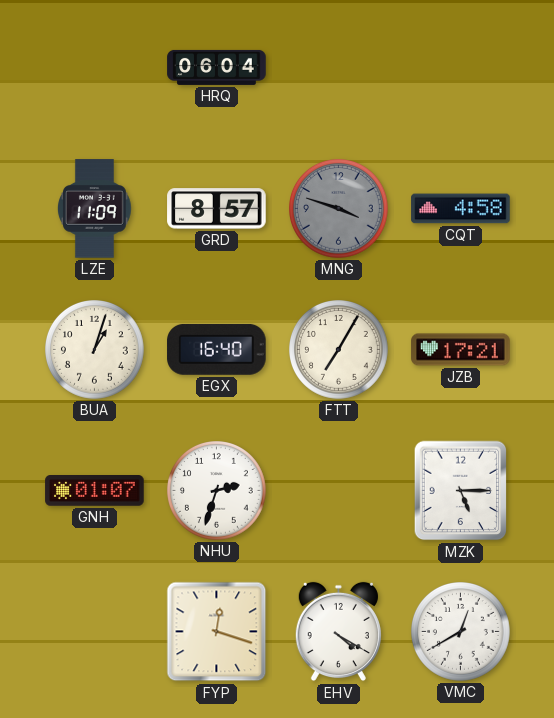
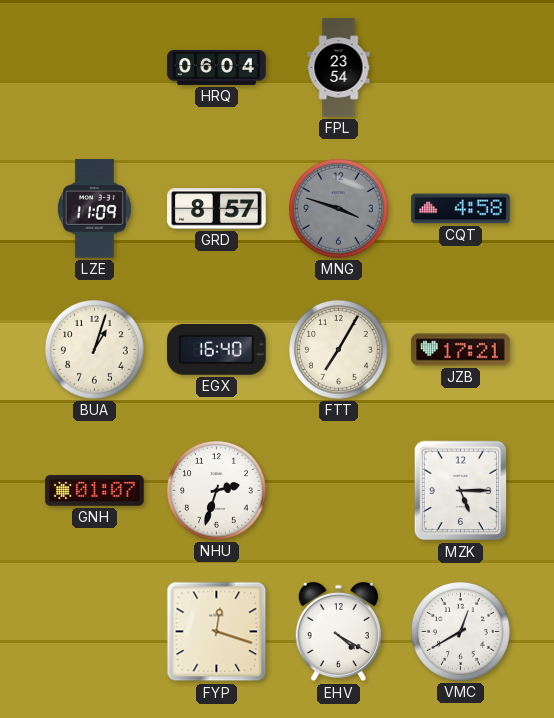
FPL: none -> 23:54
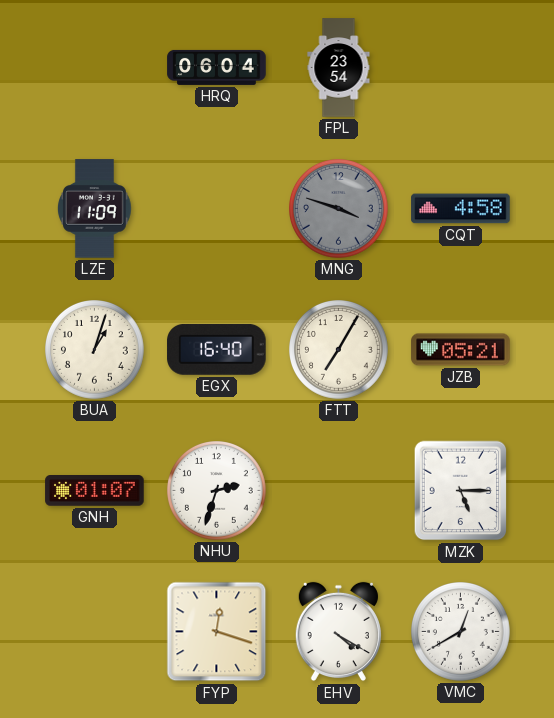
GRD: 8:57 -> none
JZB: 17:21 -> 05:21
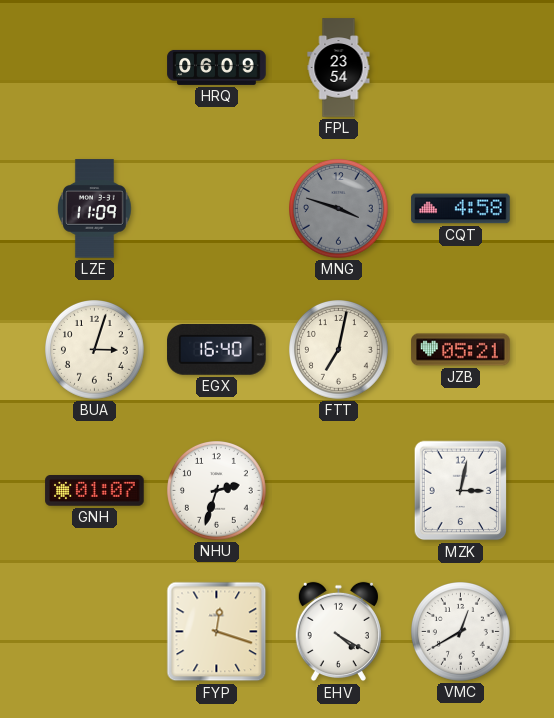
HRQ: 06:04 -> 06:09
BUA: 1:03 -> 3:03
FTT: 7:05 -> 7:02
MZK: 5:15 -> 3:02
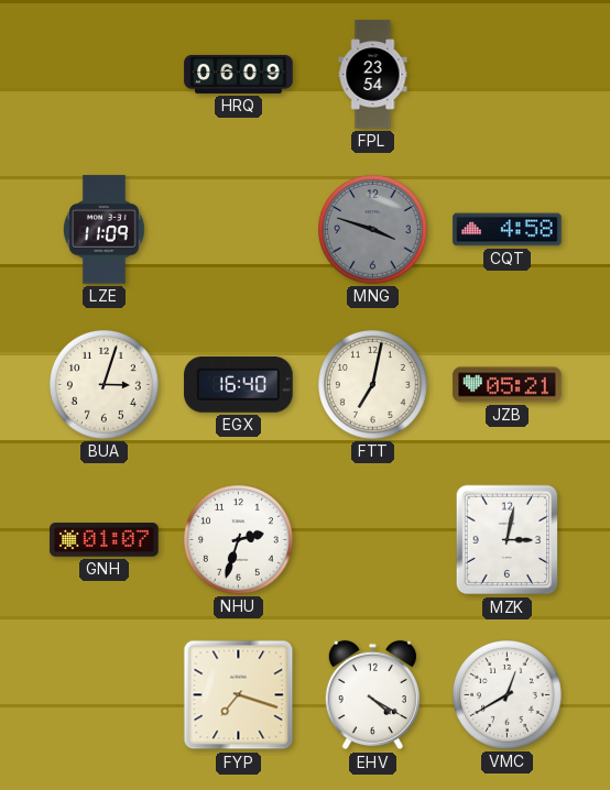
FYP: 12:18 -> 7:18
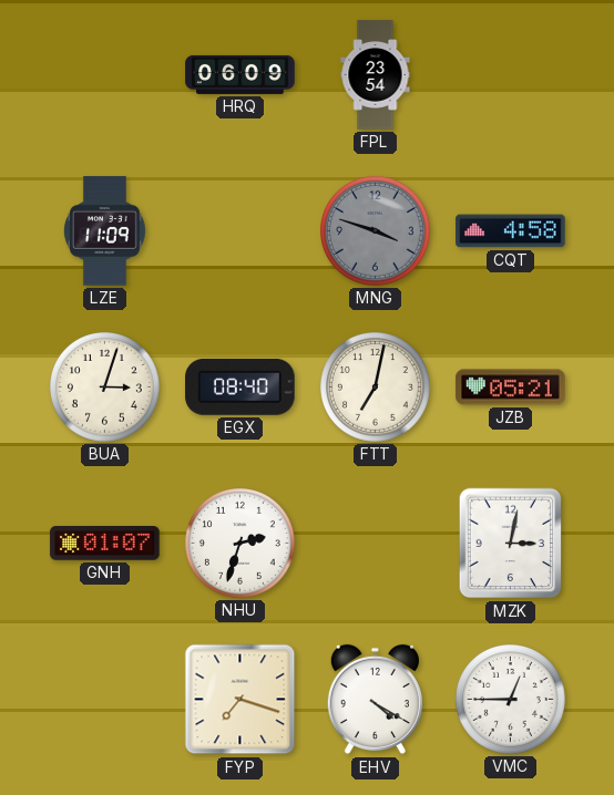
EGX: 16:40 -> 08:40
VMC: 12:40 -> 12:45
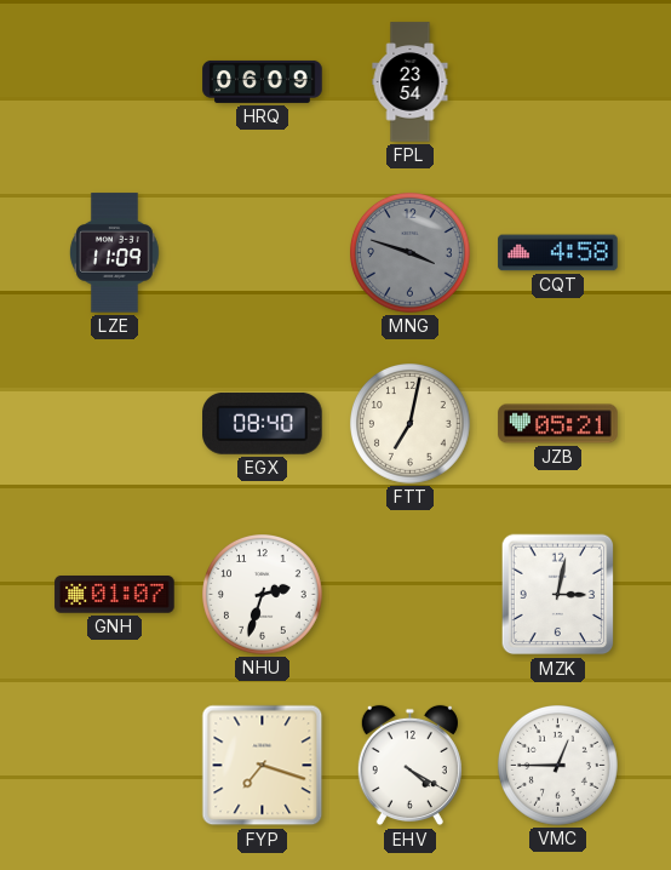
BUA: 3:03 -> none
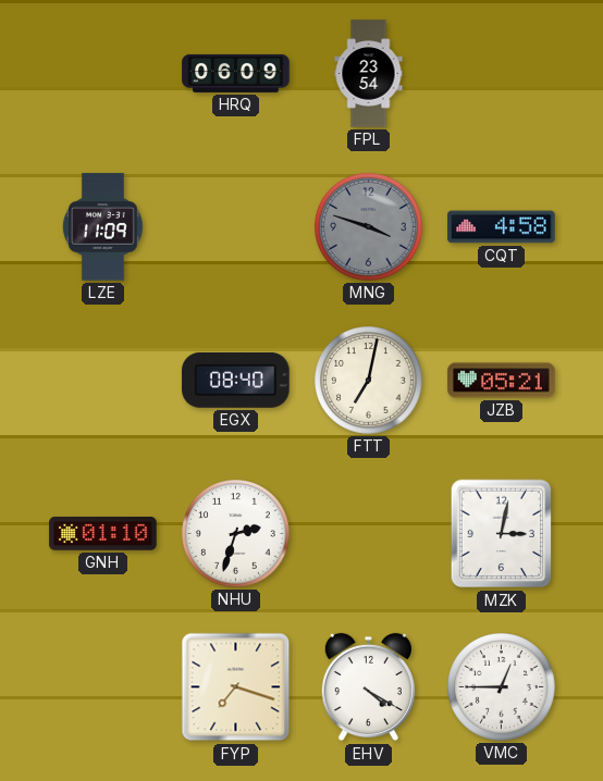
GNH: 01:07 -> 01:10
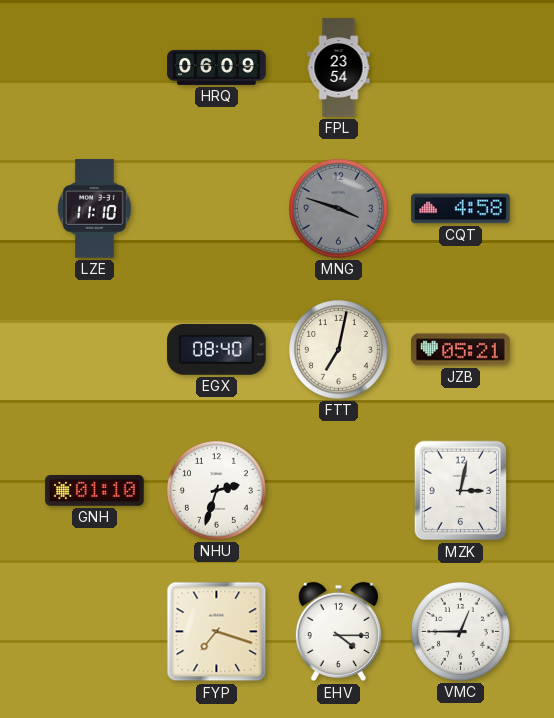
LZE: 11:09 -> 11:10
EHV: 4:20 -> 4:15
